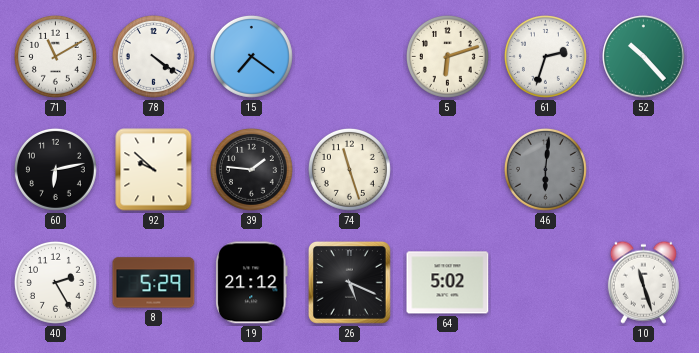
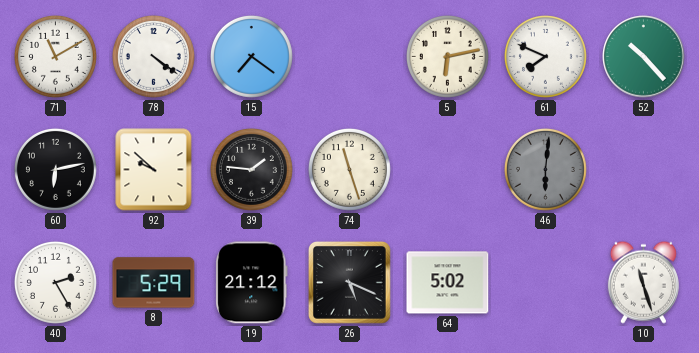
5: 6:12 -> 6:13
61: 2:33 -> 7:49
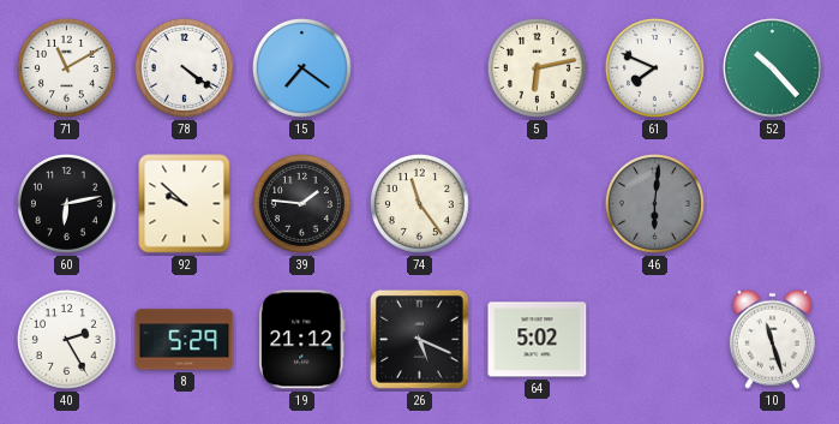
74: 11:27 -> 11:24
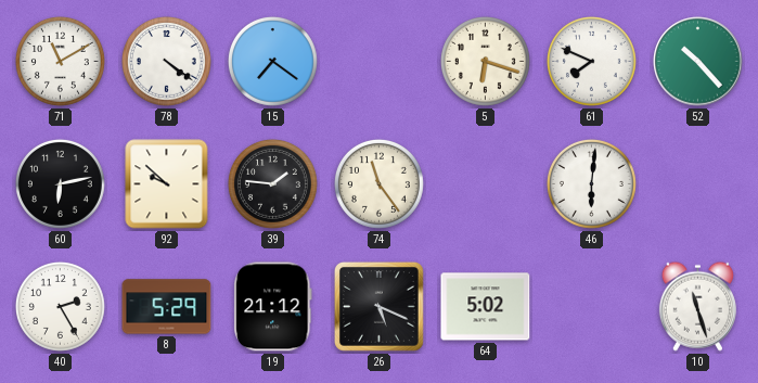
5: 6:13 -> 6:18
46 dial: grey -> white
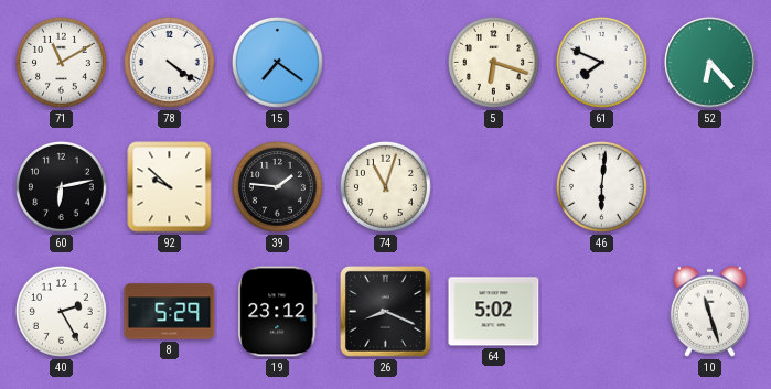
52: 10:23 -> 6:23
74: 11:24 -> 11:03
19: 21:12 -> 23:12
26: 5:19 -> 8:19
